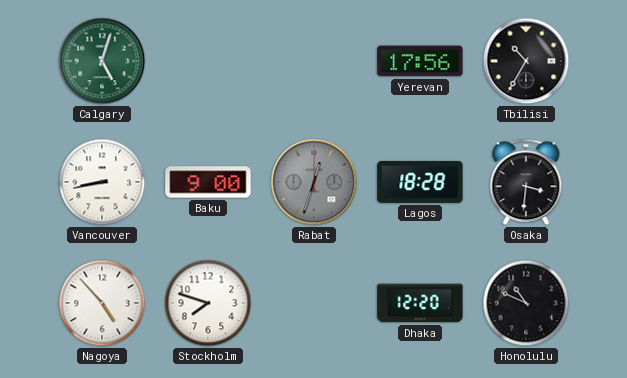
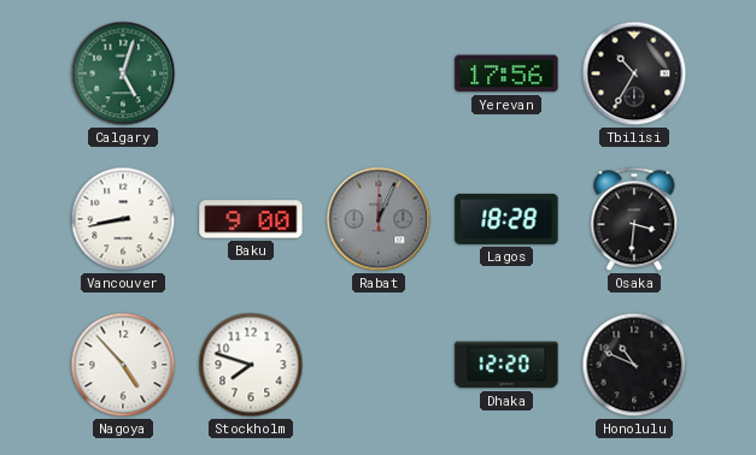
Rabat: 12:33 -> 12:04
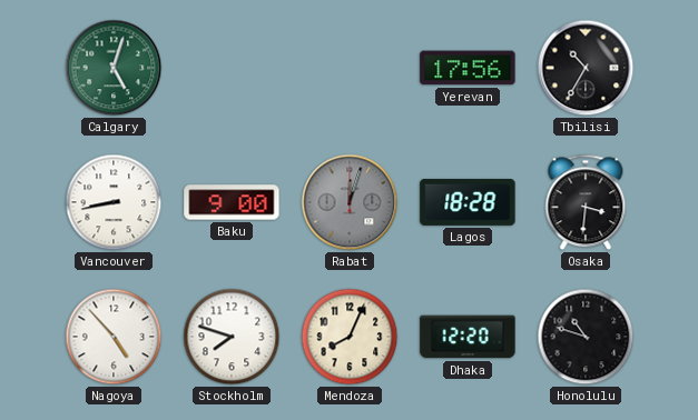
Rabat: 12:04 -> 12:03
Mendoza: none -> 8:04
Honolulu: 10:49 -> 10:48
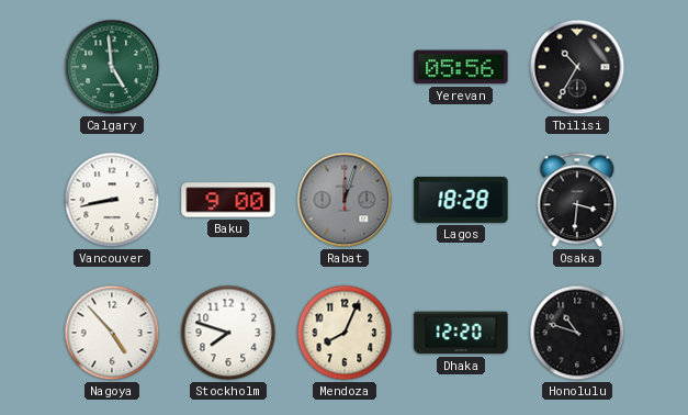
Calgary: 5:03 -> 4:59
Yerevan: 17:56 -> 05:56
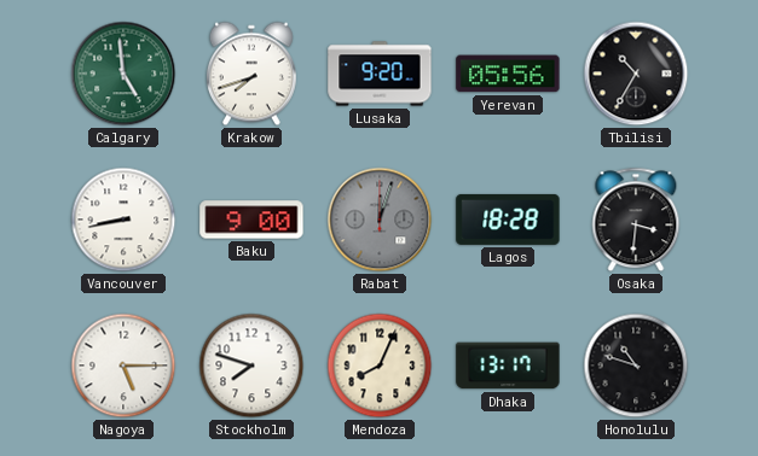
Krakow: none -> 7:42
Lusaka: none -> 9:20
Nagoya: 4:53 -> 5:15
Dhaka: 12:20 -> 13:17
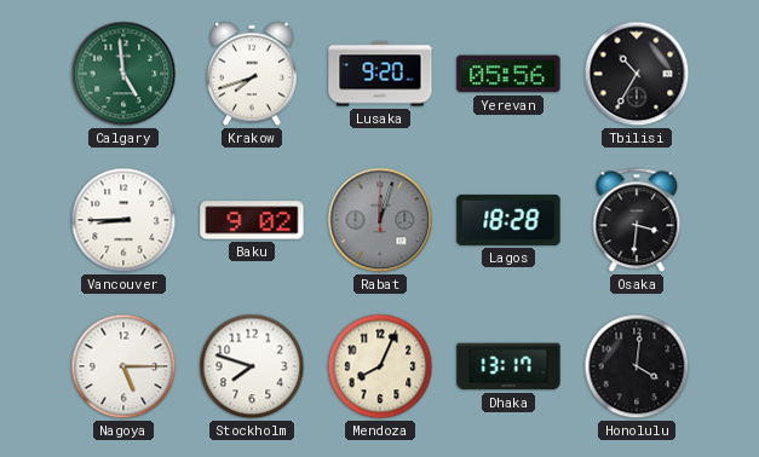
Vancouver: 8:43 -> 8:45
Baku: 9:00 -> 9:02
Honolulu: 10:48 -> 4:01
